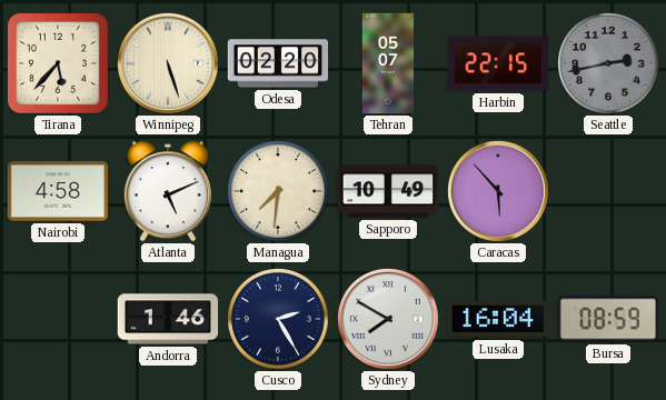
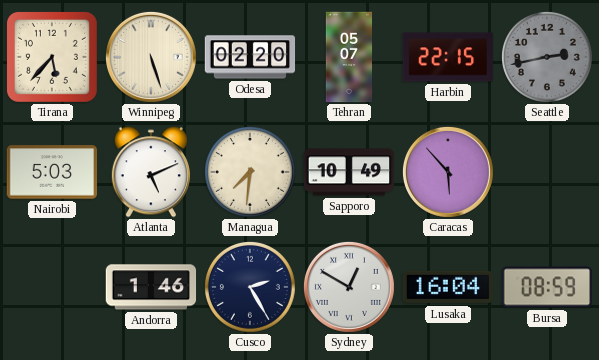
Nairobi: 4:58 -> 5:03
Sydney: 7:50 -> 12:50
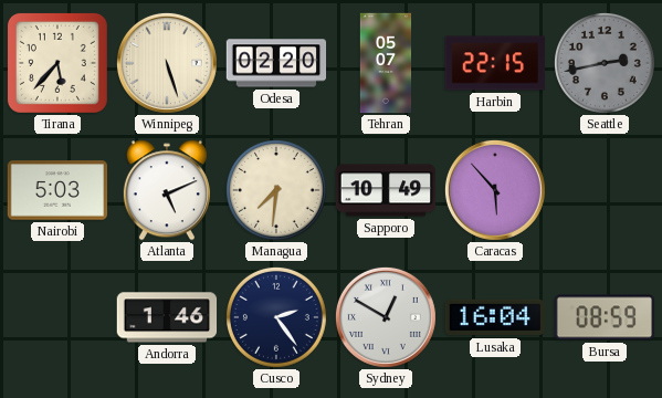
Cusco: 2:25 -> 2:24
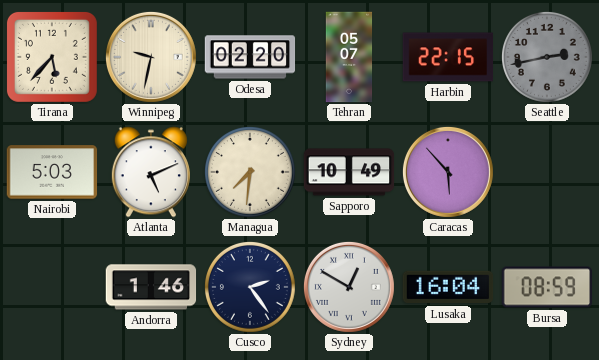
Winnipeg: 5:27 -> 9:32
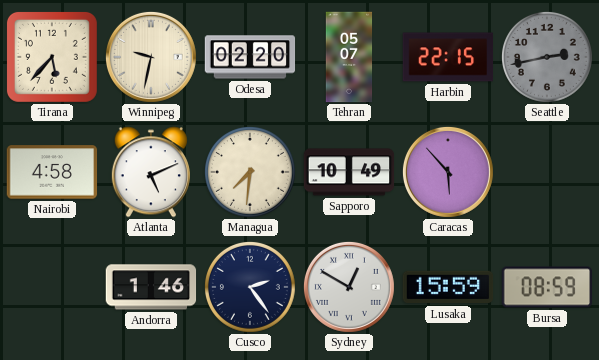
Nairobi: 5:03 -> 4:58
Lusaka: 16:04 -> 15:59
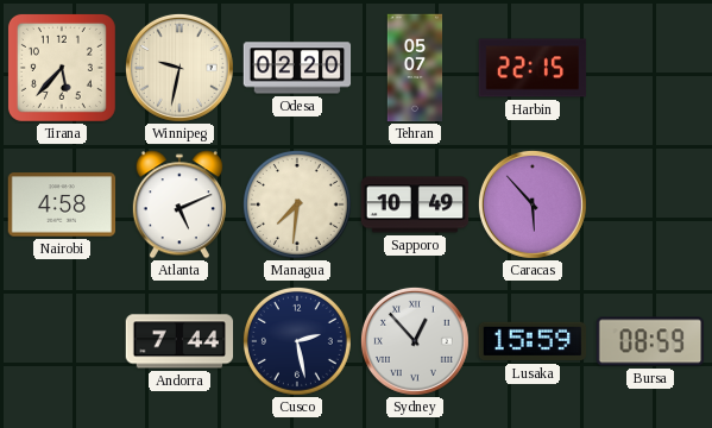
Seattle: 2:43 -> none
Andorra: 1:46 -> 7:44
Cusco: 2:24 -> 2:28
Sydney: 12:50 -> 12:53
